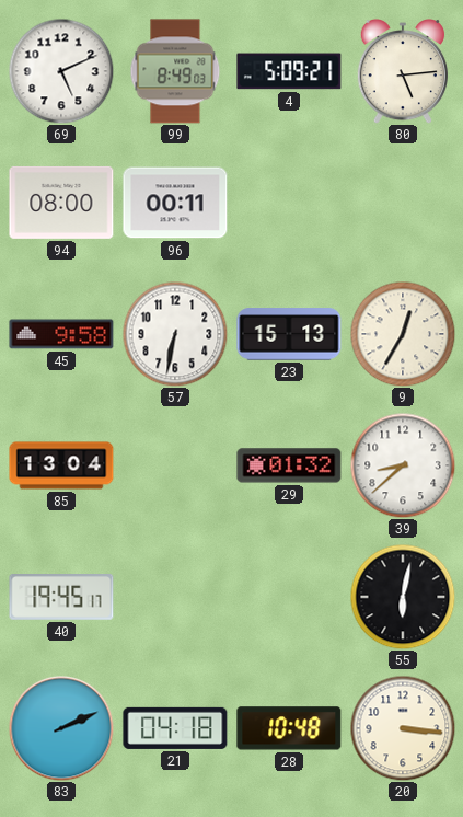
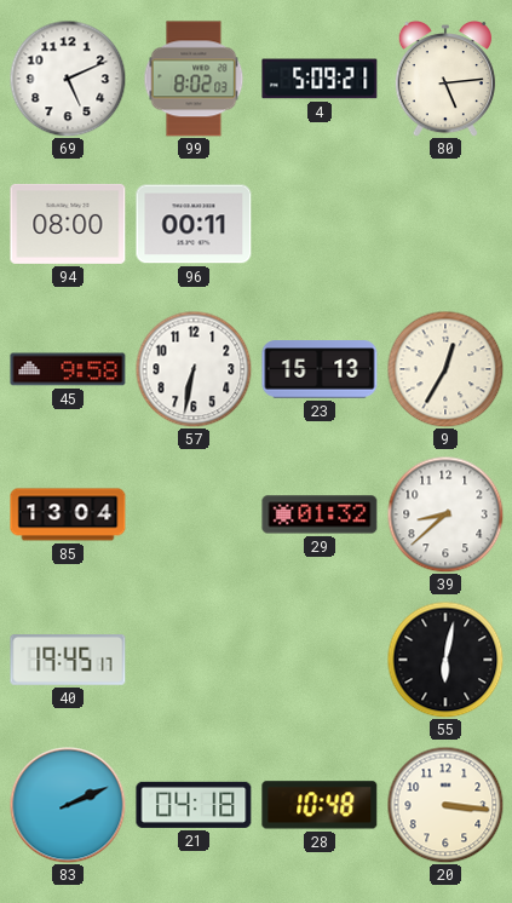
99: 8:49 -> 8:02
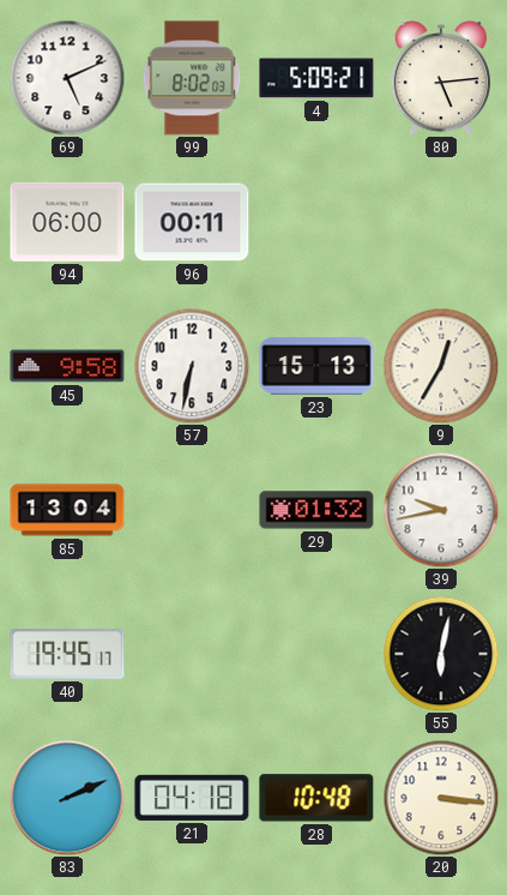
94: 08:00 -> 06:00
39: 8:38 -> 9:43
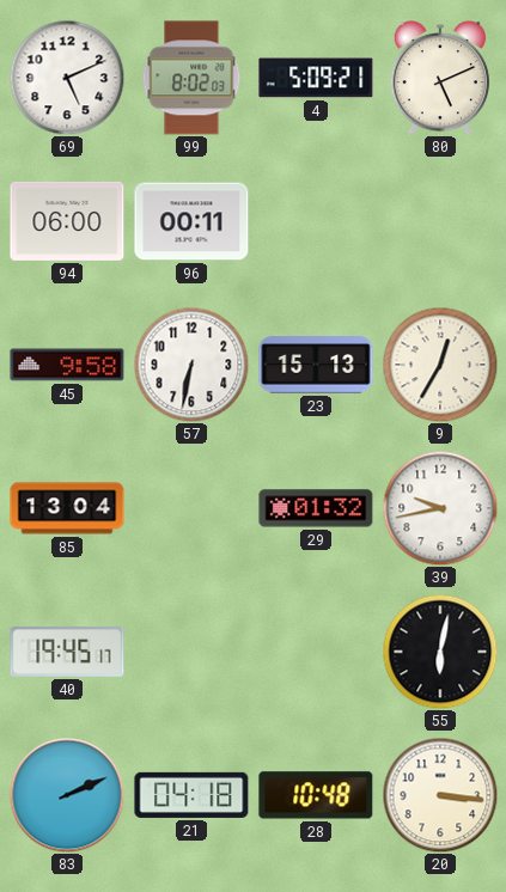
80: 5:14 -> 5:11
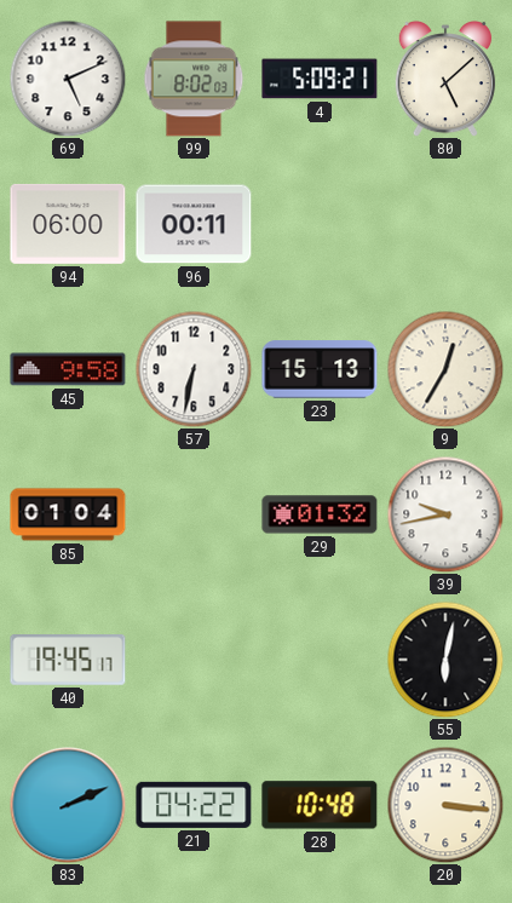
80: 5:11 -> 5:08
85: 13:04 -> 01:04
21: 04:18 -> 04:22
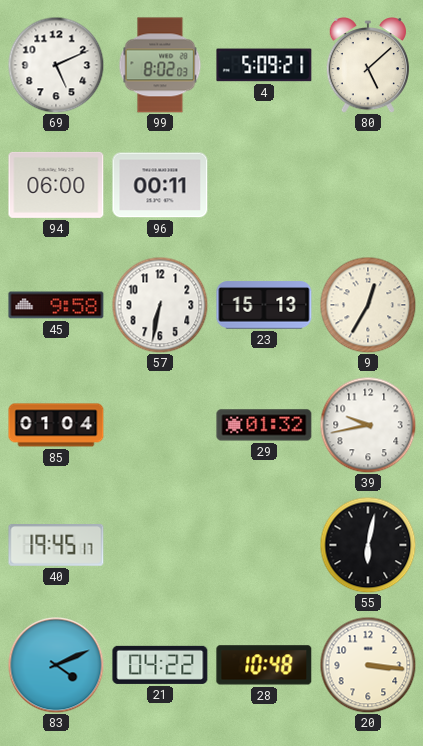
83: 2:11 -> 4:11
